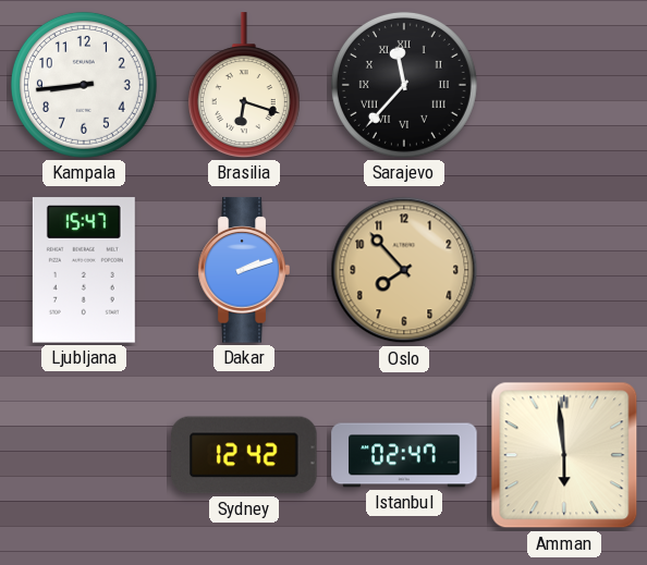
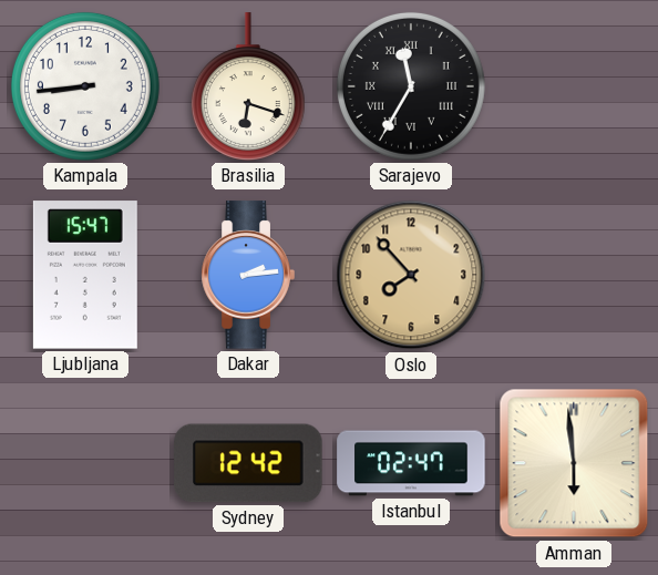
Sarajevo: 11:37 -> 11:35
Dakar: 2:12 -> 2:14
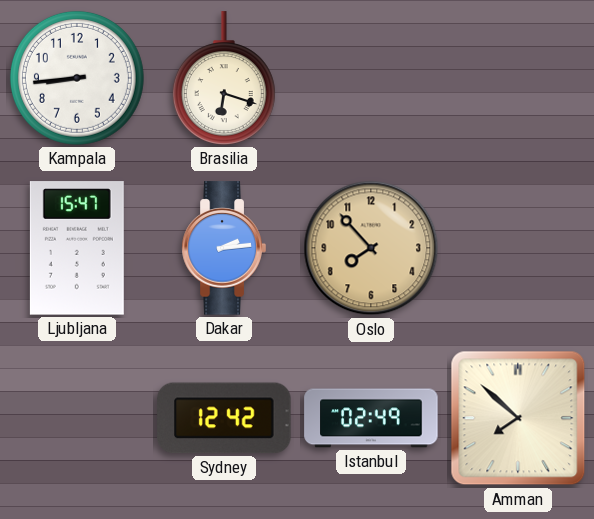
Sarajevo: 11:35 -> none
Istanbul: 02:47 -> 02:49
Amman: 5:59 -> 7:52
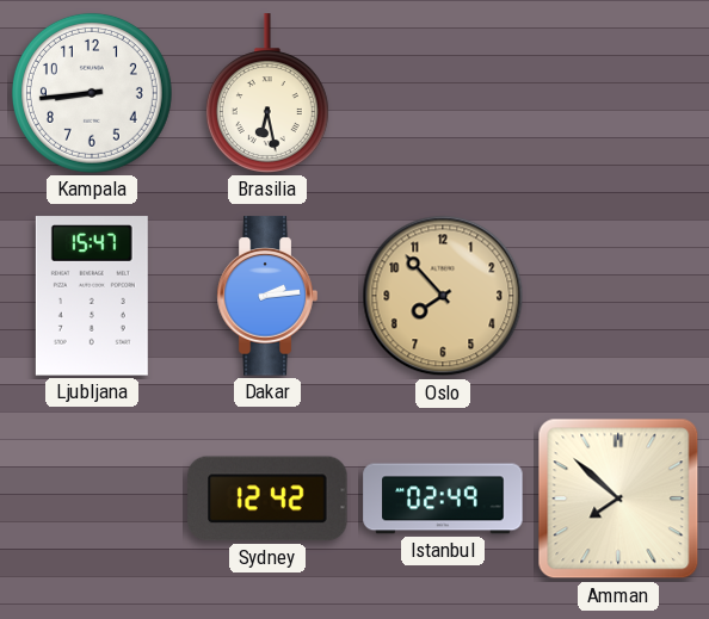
Brasilia: 6:18 -> 6:28
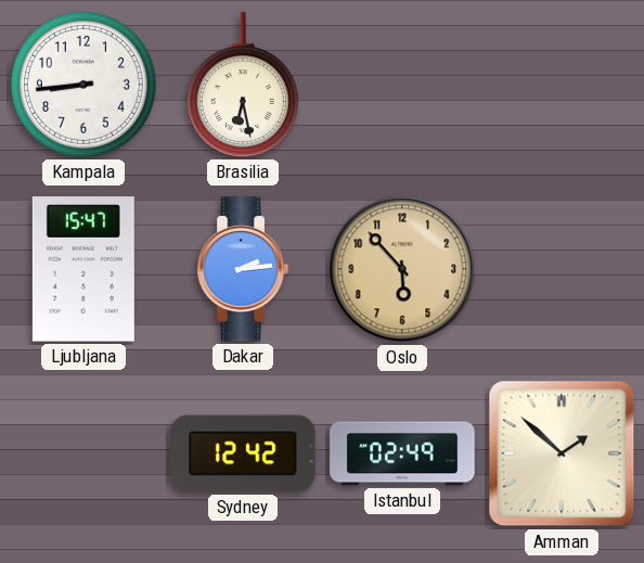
Oslo: 7:53 -> 5:53
Amman: 7:52 -> 1:52
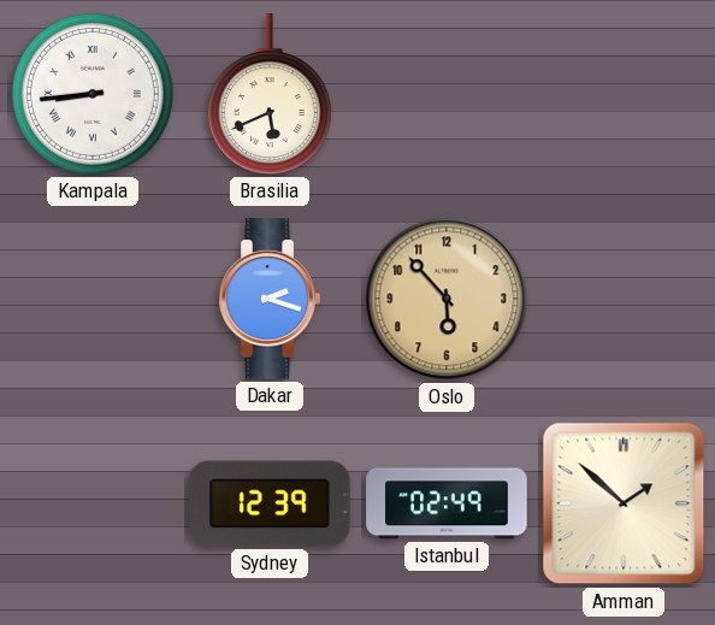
Kampala numerals: Arabic -> Roman
Brasilia: 6:28 -> 5:41
Ljubljana: 15:47 -> none
Dakar: 2:14 -> 2:18
Sydney: 12:42 -> 12:39
